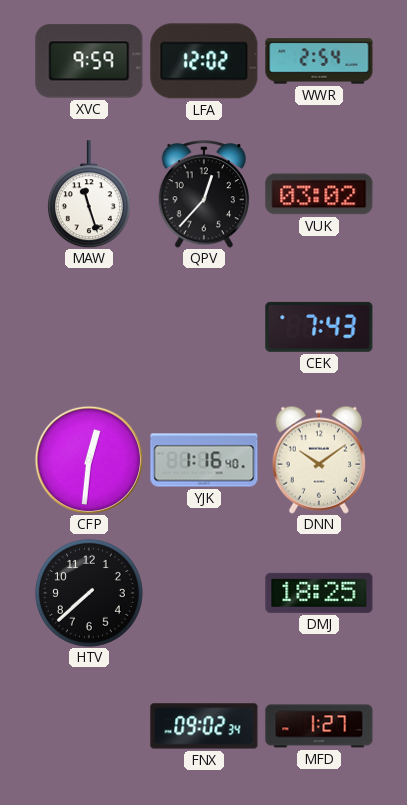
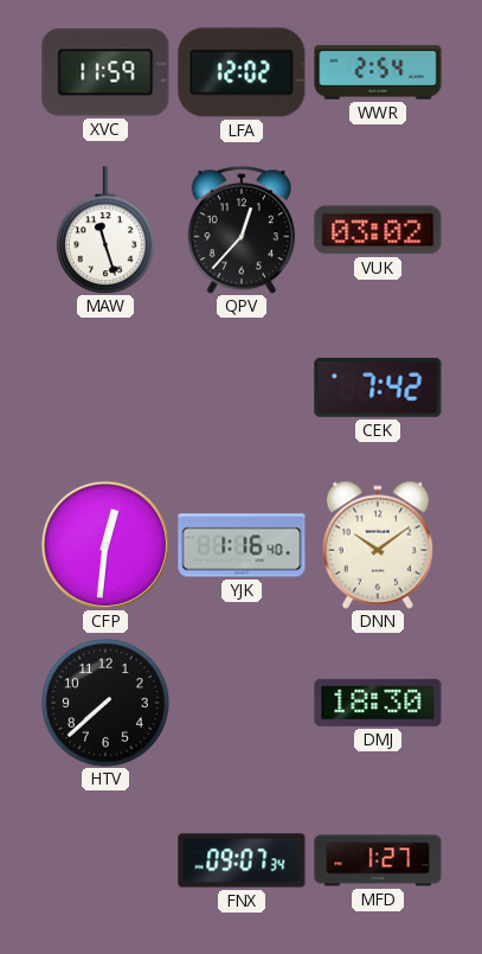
XVC: 9:59 -> 11:59
CEK: 7:43 -> 7:42
DMJ: 18:25 -> 18:30
FNX: 09:02 -> 09:07
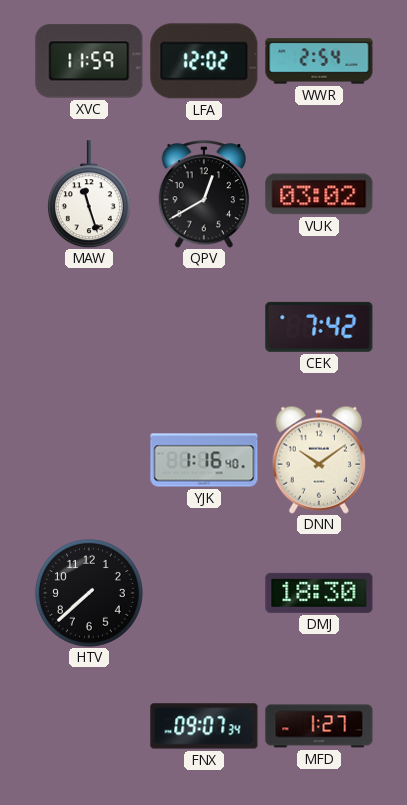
QPV: 12:37 -> 12:40
CFP: 12:31 -> none
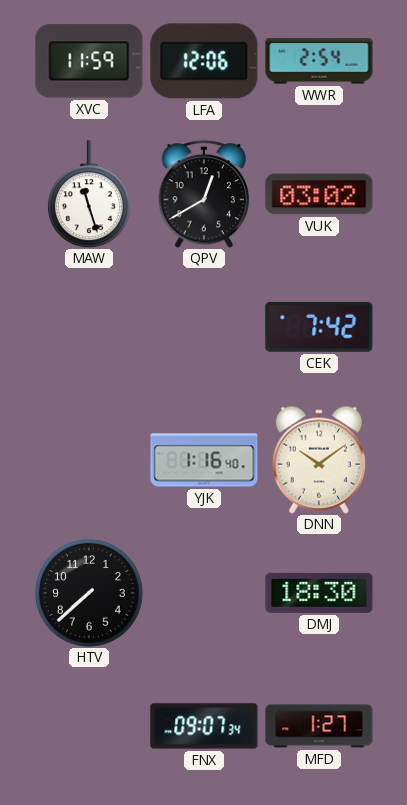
LFA: 12:02 -> 12:06
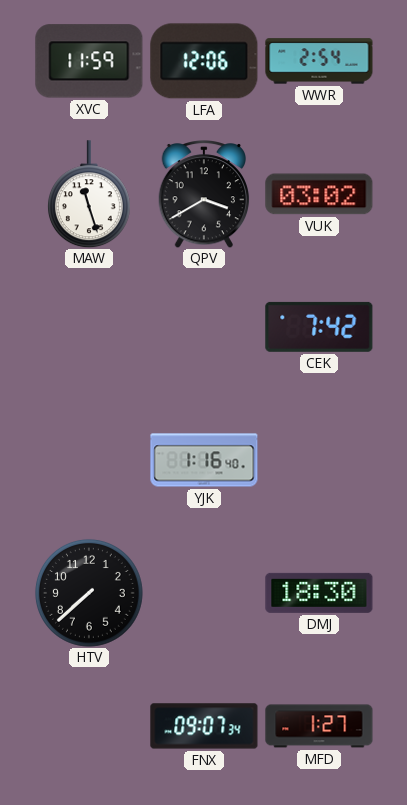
QPV: 12:40 -> 3:40
DNN: 10:09 -> none
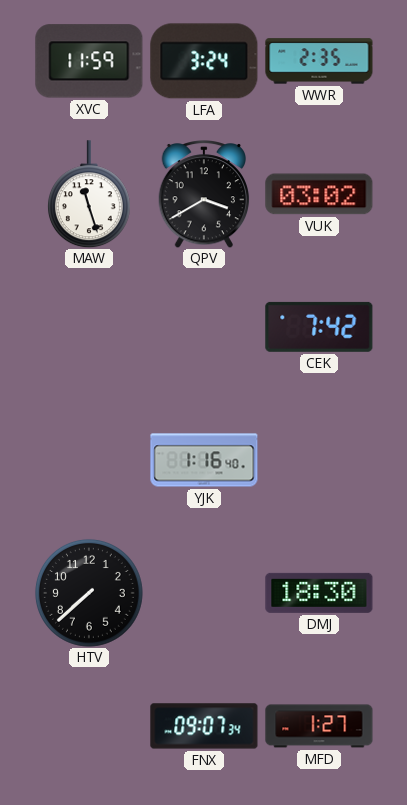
LFA: 12:06 -> 3:24
WWR: 2:54 -> 2:35
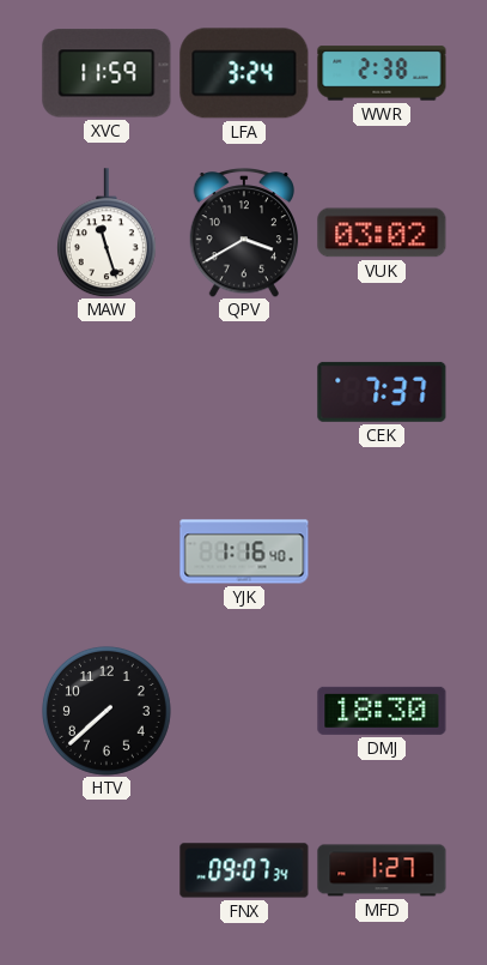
WWR: 2:35 -> 2:38
CEK: 7:42 -> 7:37
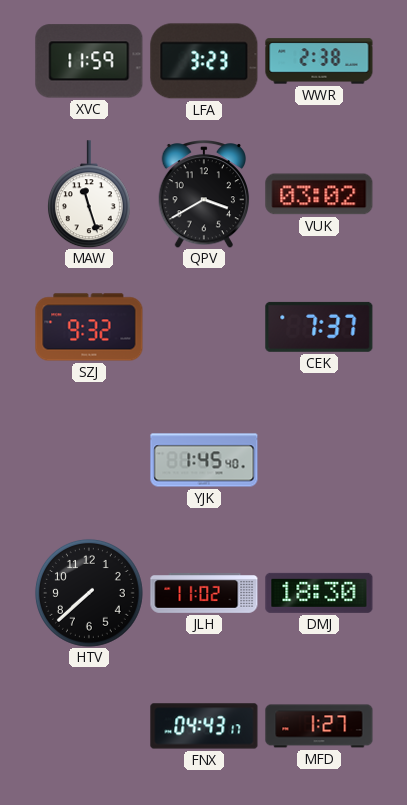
LFA: 3:24 -> 3:23
SZJ: none -> 9:32
YJK: 1:16 -> 1:45
JLH: none -> 11:02
FNX: 09:07 -> 04:43
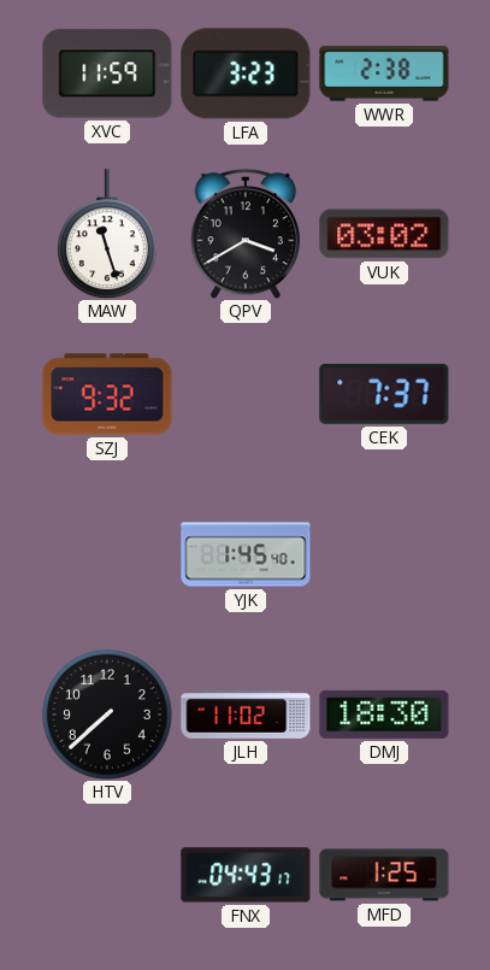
MFD: 1:27 -> 1:25
